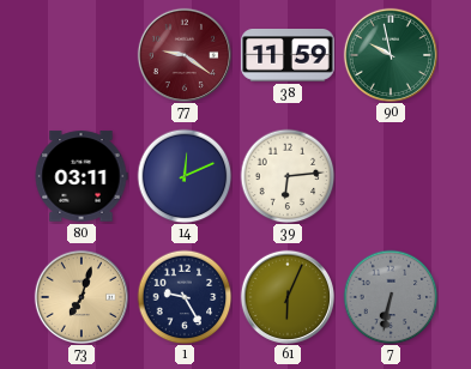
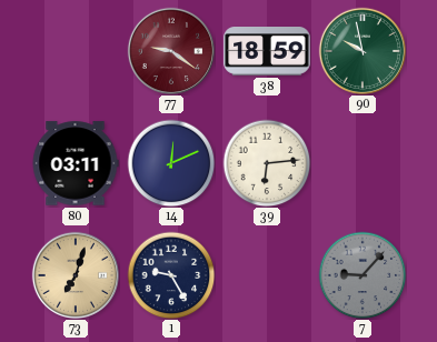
38: 11:59 -> 18:59
61: 6:04 -> none
7: 6:32 -> 9:07
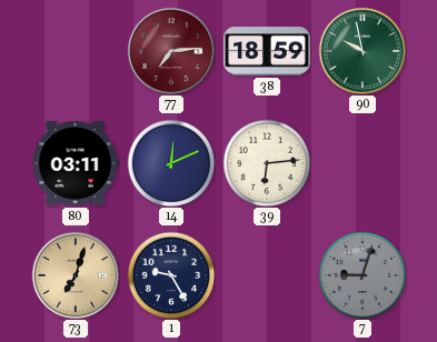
77: 9:21 -> 7:14
7: 9:07 -> 9:03
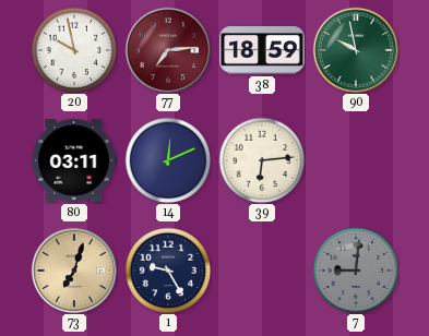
20: none -> 9:58
7: 9:03 -> 9:01
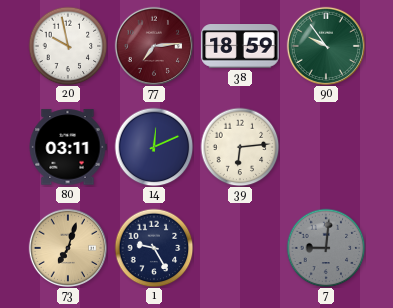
90: 9:58 -> 9:54
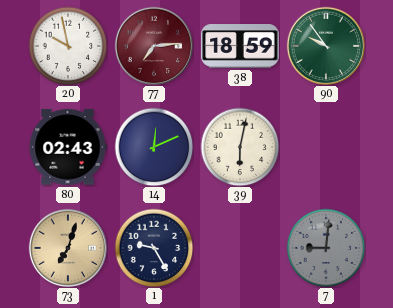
80: 03:11 -> 02:43
39: 6:14 -> 6:02
